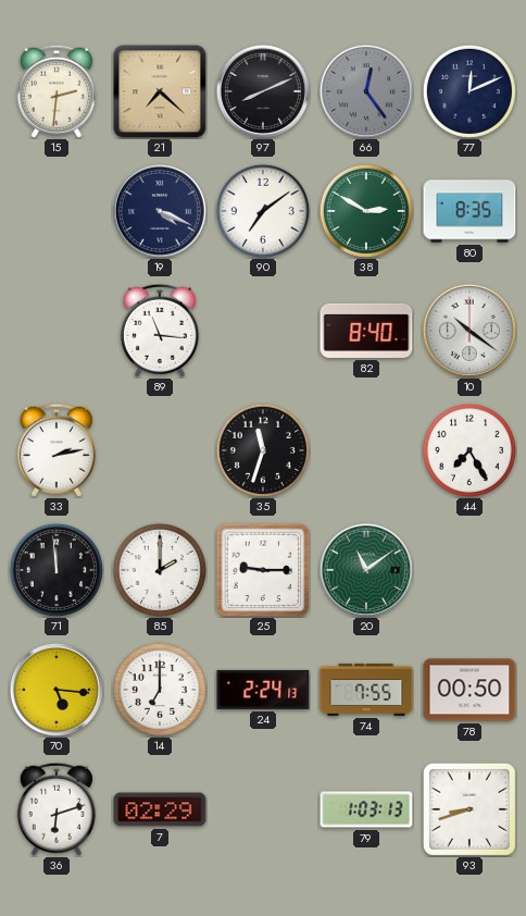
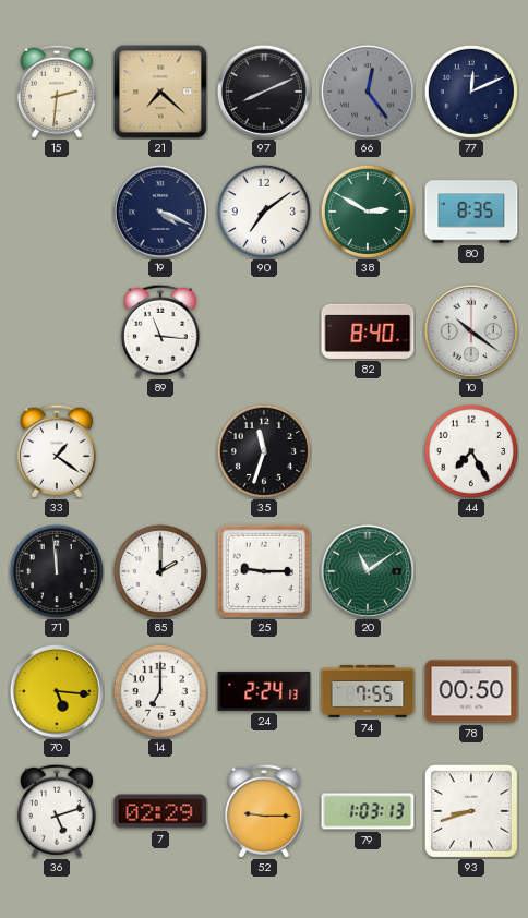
33: 2:13 -> 1:21
36: 6:12 -> 5:12
52: none -> 9:15
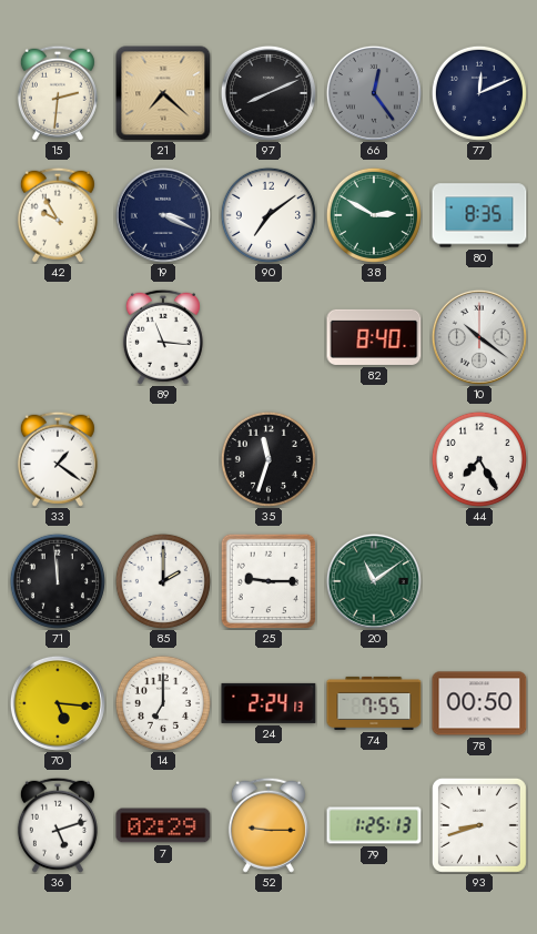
42: none -> 9:55
19: 4:19 -> 3:19
79: 1:03 -> 1:25
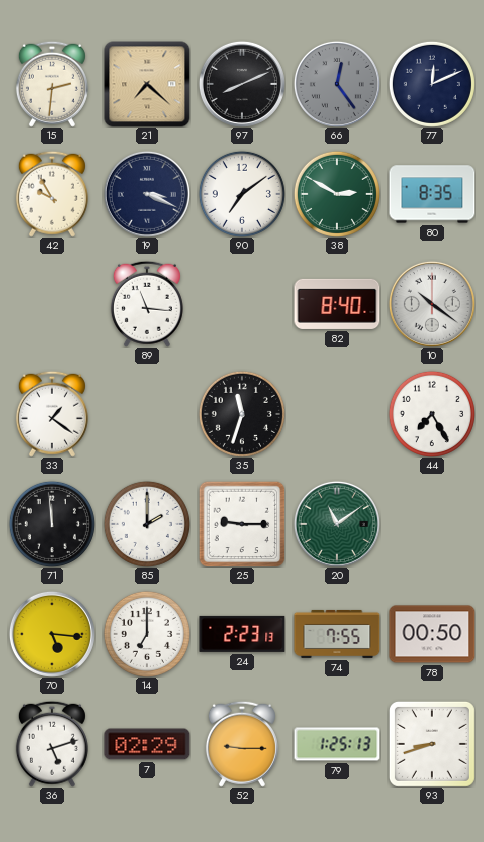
24: 2:24 -> 2:23
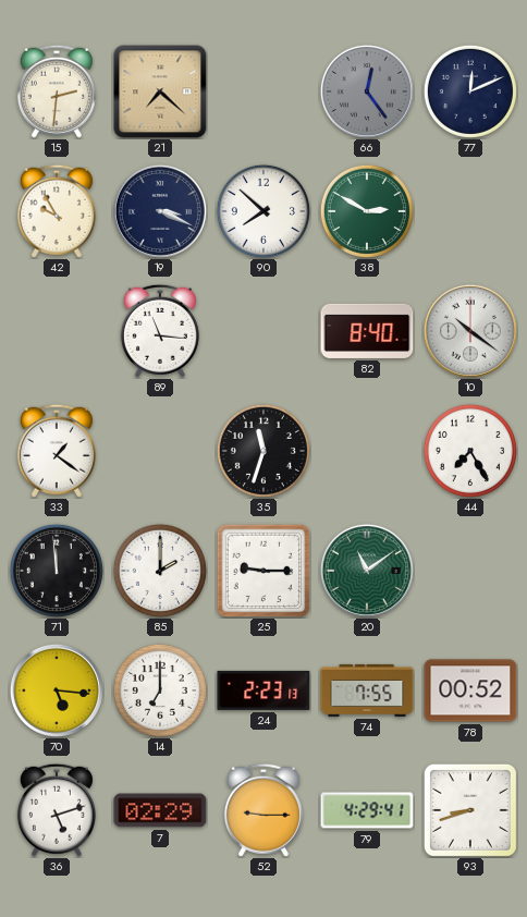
97: 8:11 -> none
90: 7:09 -> 7:52
80: 8:35 -> none
78: 00:50 -> 00:52
79: 1:25 -> 4:29
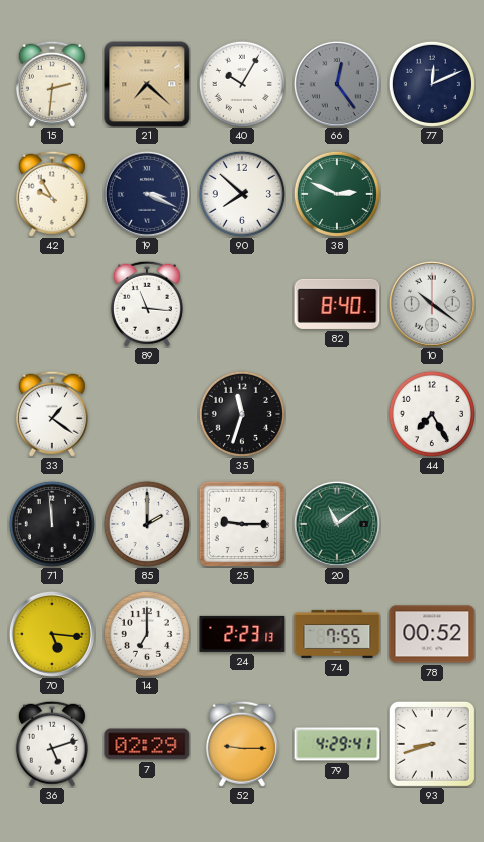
40: none -> 10:05
38: 2:50 -> 2:49
